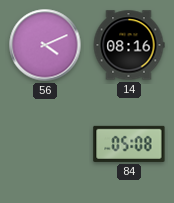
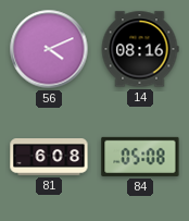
81: none -> 6:08
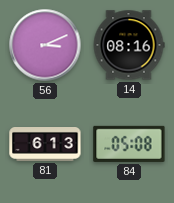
56: 4:11 -> 3:11
81: 6:08 -> 6:13
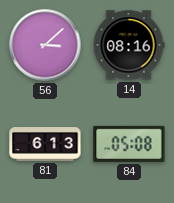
56: 3:11 -> 3:08
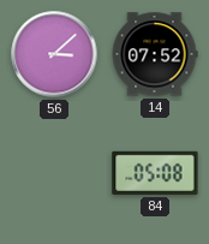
14: 08:16 -> 07:52
81: 6:13 -> none
